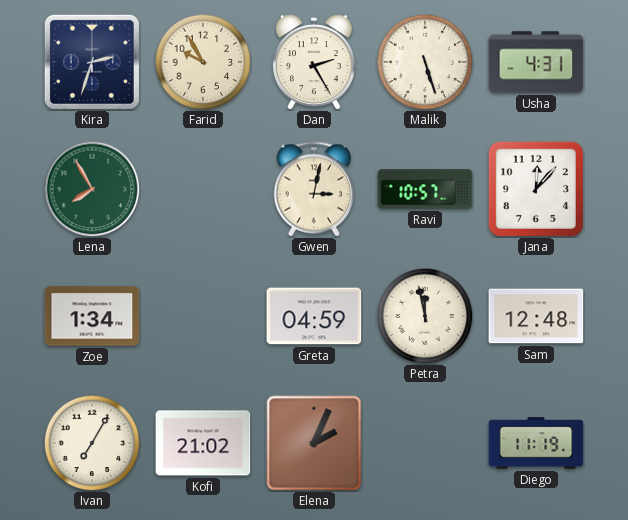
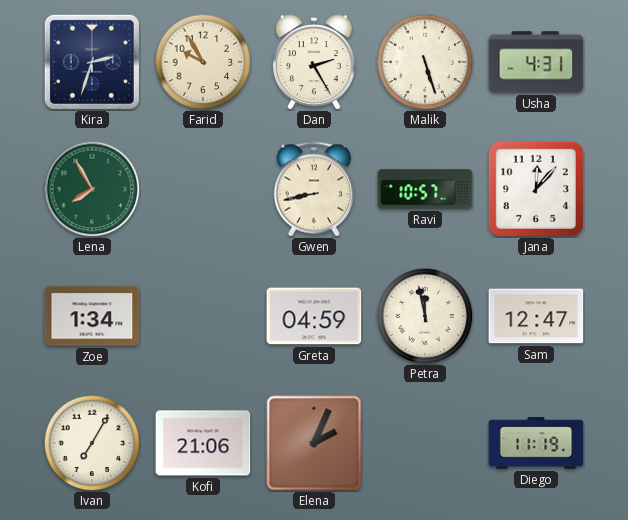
Gwen: 3:02 -> 8:43
Sam: 12:48 -> 12:47
Kofi: 21:02 -> 21:06
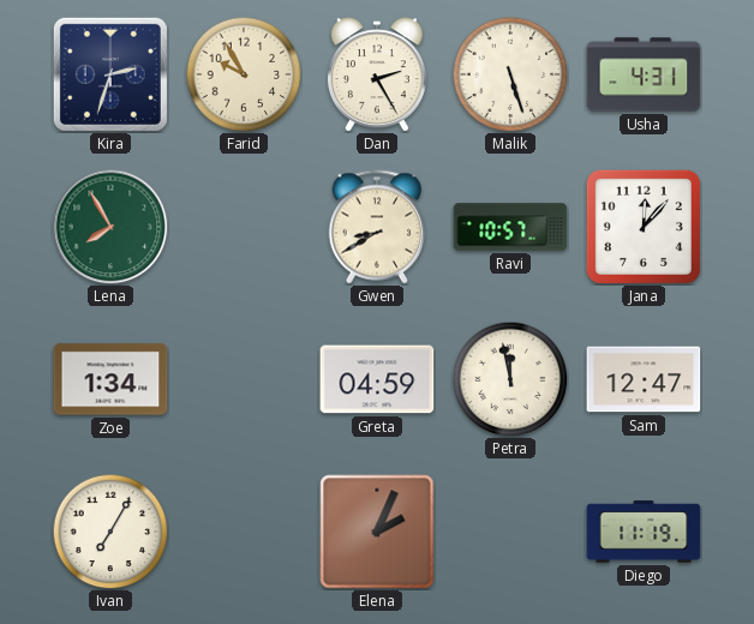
Gwen: 8:43 -> 8:40
Kofi: 21:06 -> none
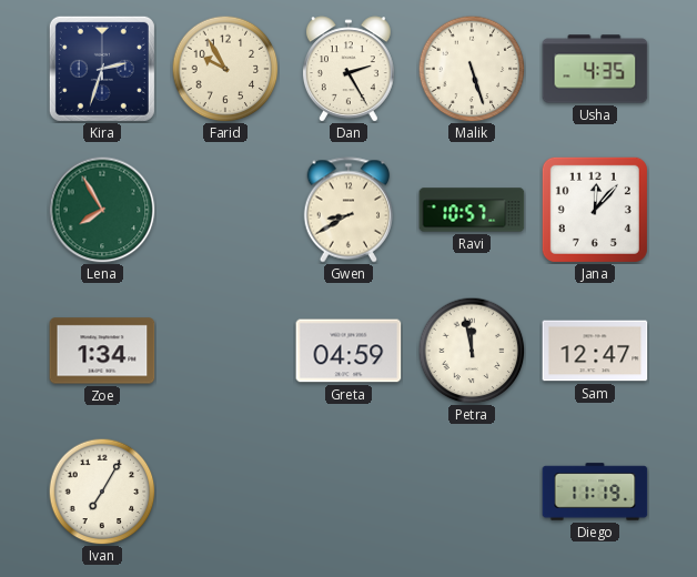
Usha: 4:31 -> 4:35
Elena: 2:04 -> none
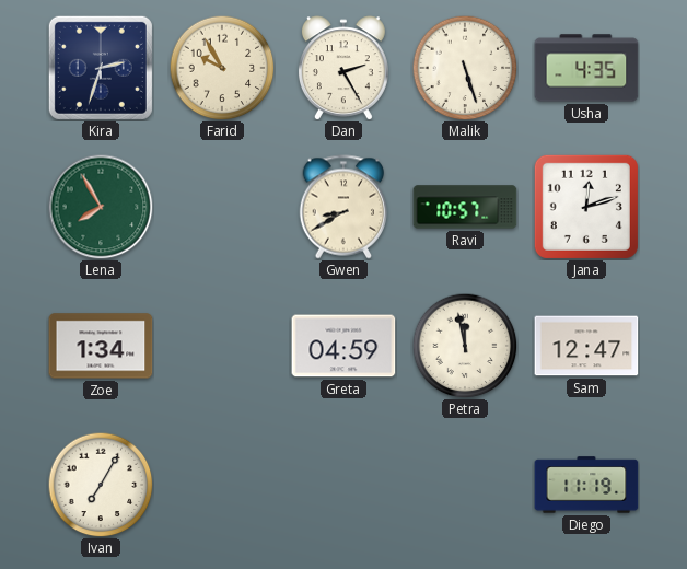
Jana: 12:07 -> 12:12
